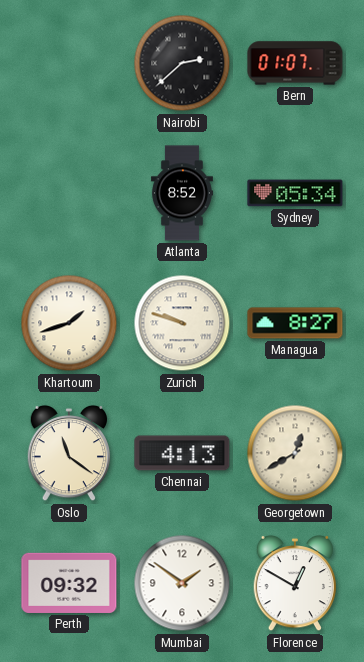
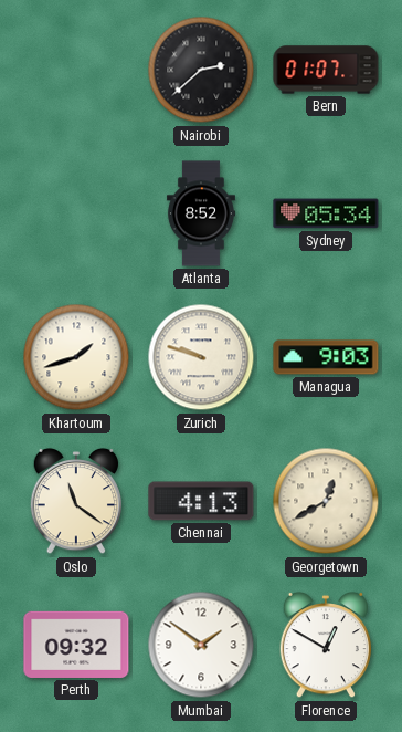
Managua: 8:27 -> 9:03
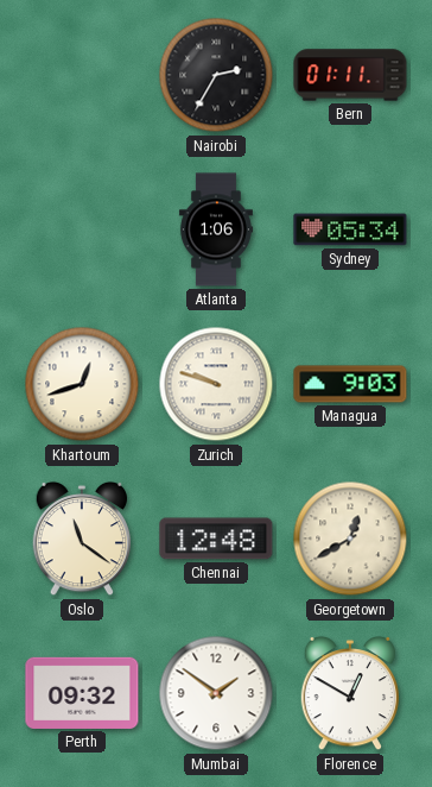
Nairobi: 2:38 -> 2:35
Bern: 01:07 -> 01:11
Atlanta: 8:52 -> 1:06
Khartoum: 1:42 -> 12:42
Chennai: 4:13 -> 12:48
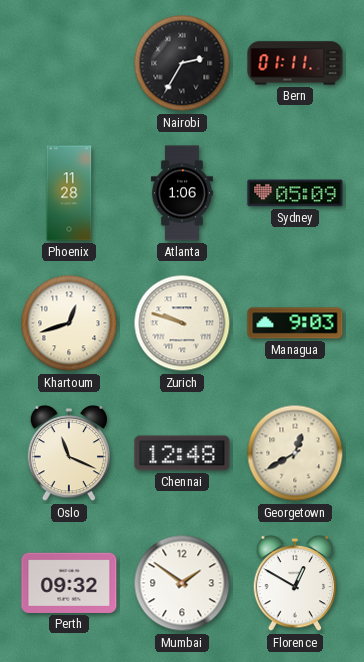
Phoenix: none -> 11:28
Sydney: 05:34 -> 05:09
Oslo: 11:21 -> 11:19
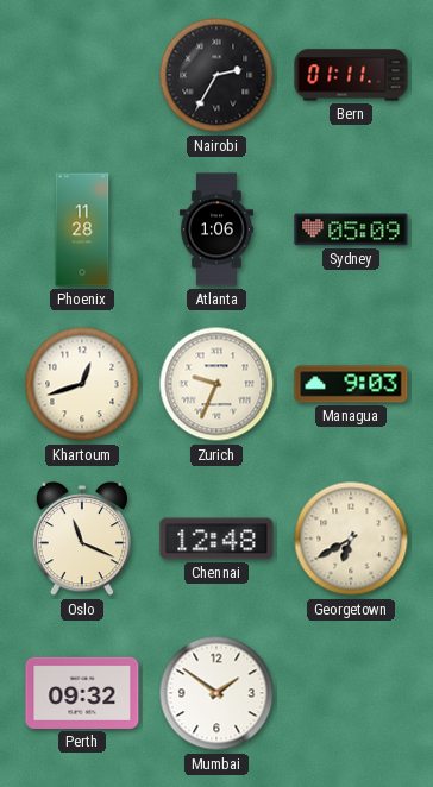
Zurich: 9:48 -> 9:34
Georgetown: 12:40 -> 6:40
Florence: 12:50 -> none
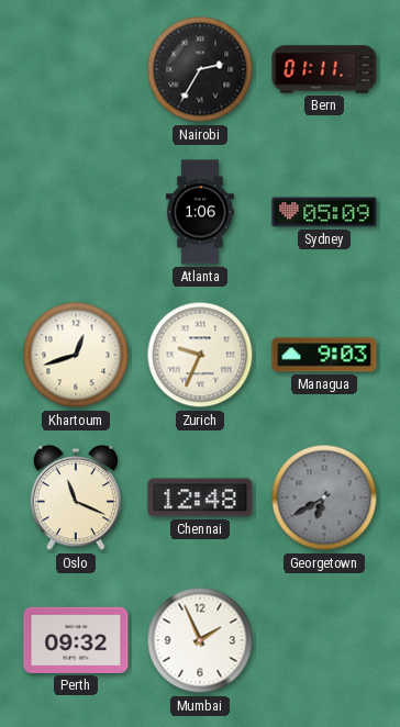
Phoenix: 11:28 -> none
Georgetown dial: cream -> grey
Mumbai: 1:51 -> 1:56
